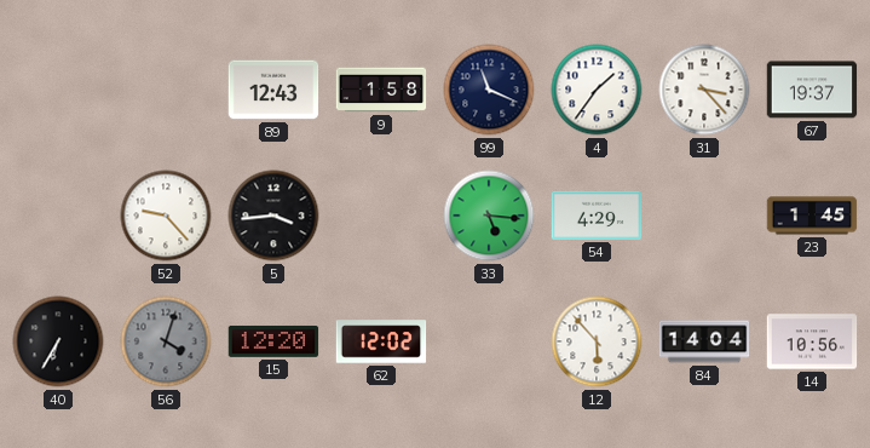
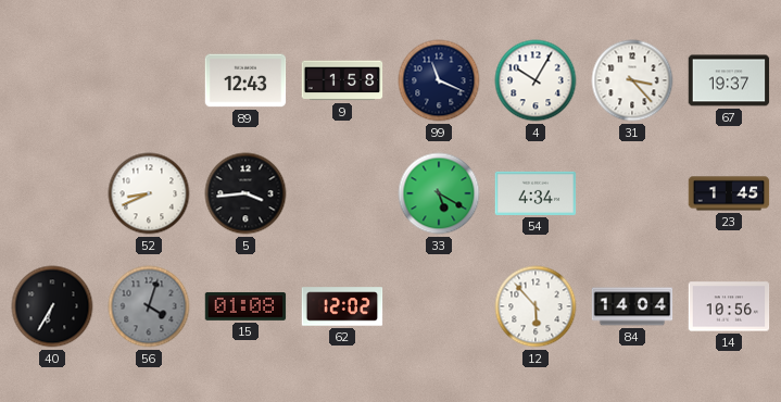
4: 1:36 -> 10:05
52: 9:23 -> 8:41
33: 5:16 -> 5:20
54: 4:29 -> 4:34
15: 12:20 -> 01:08
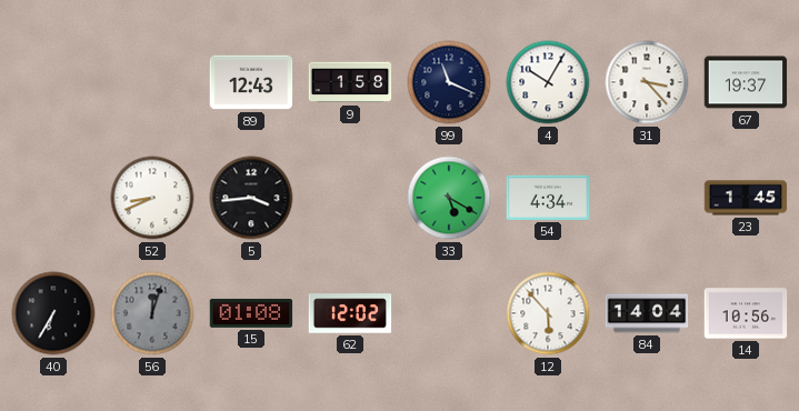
56: 4:03 -> 12:03
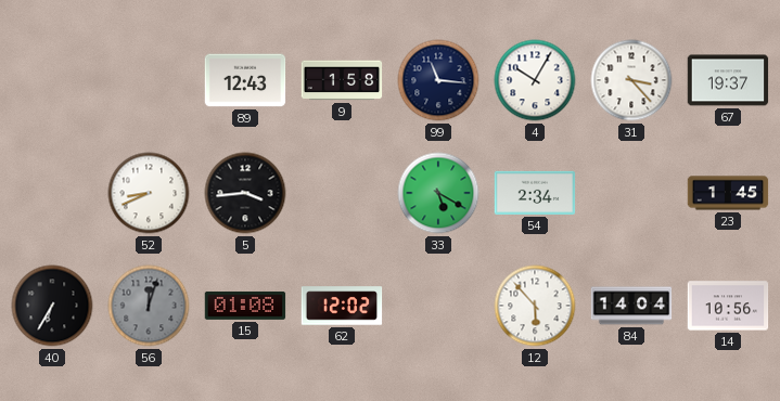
99: 11:19 -> 11:16
54: 4:34 -> 2:34
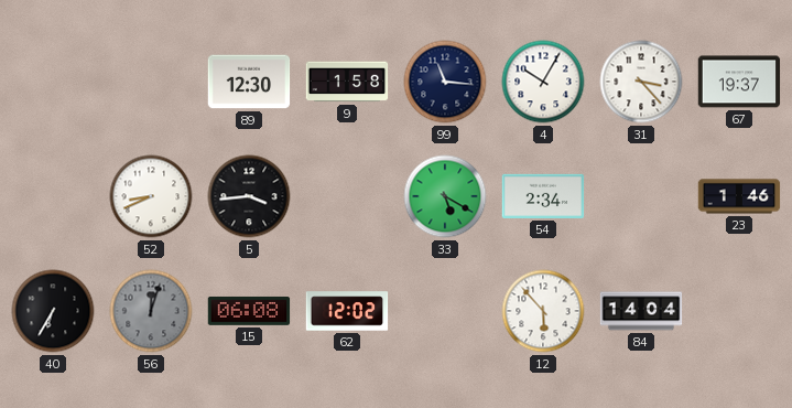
89: 12:43 -> 12:30
23: 1:45 -> 1:46
15: 01:08 -> 06:08
14: 10:56 -> none
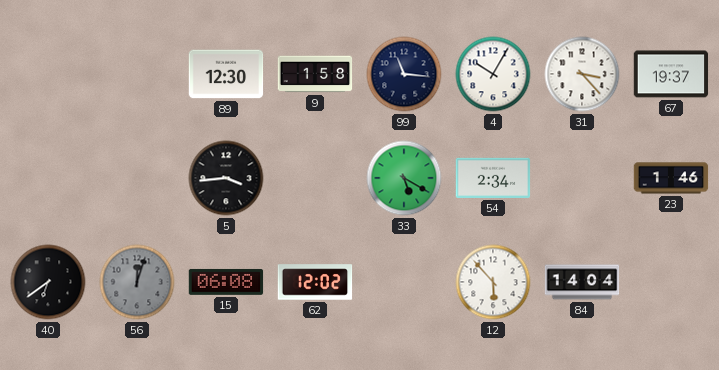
52: 8:41 -> none
40: 6:35 -> 6:39
